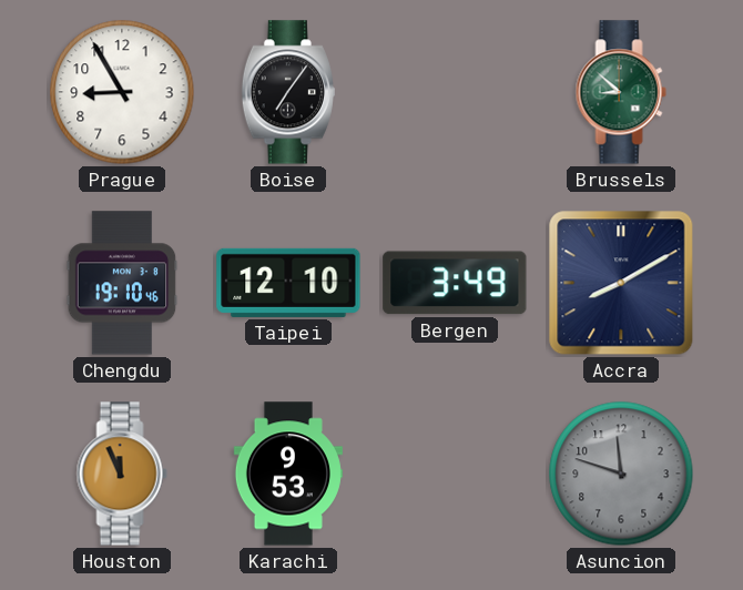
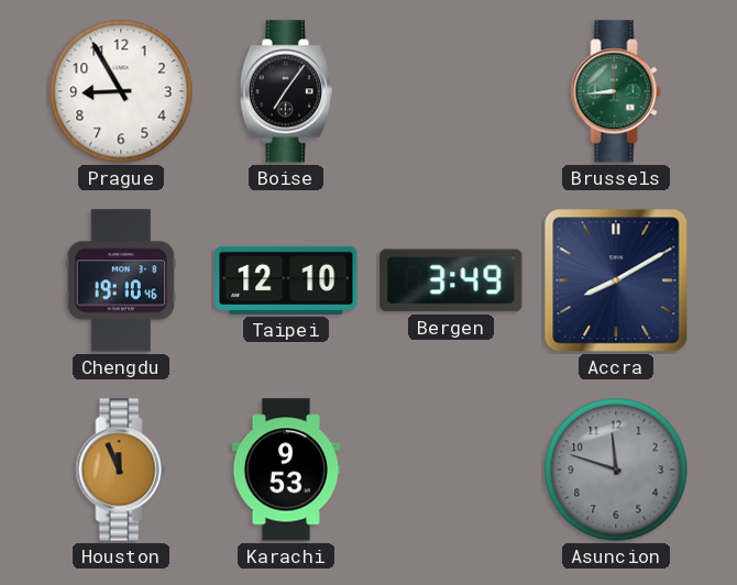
Brussels: 8:52 -> 8:44
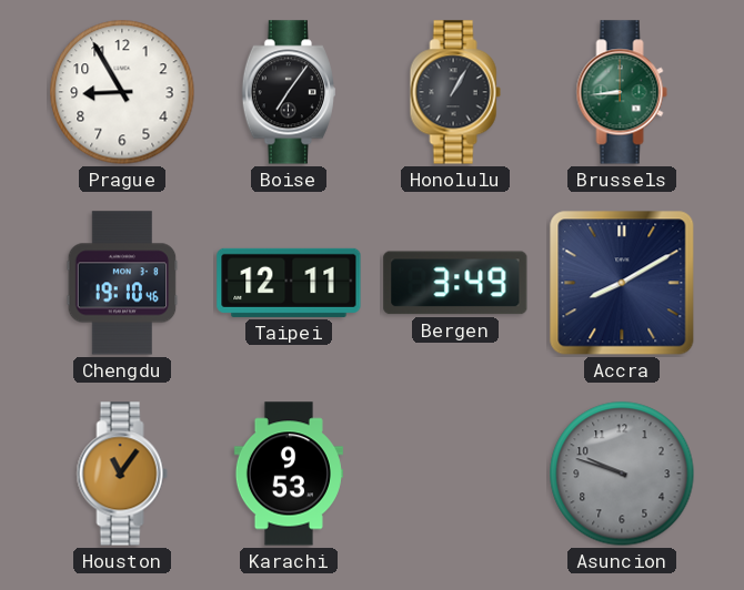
Honolulu: none -> 1:05
Taipei: 12:10 -> 12:11
Houston: 11:56 -> 11:06
Asuncion: 11:48 -> 9:48
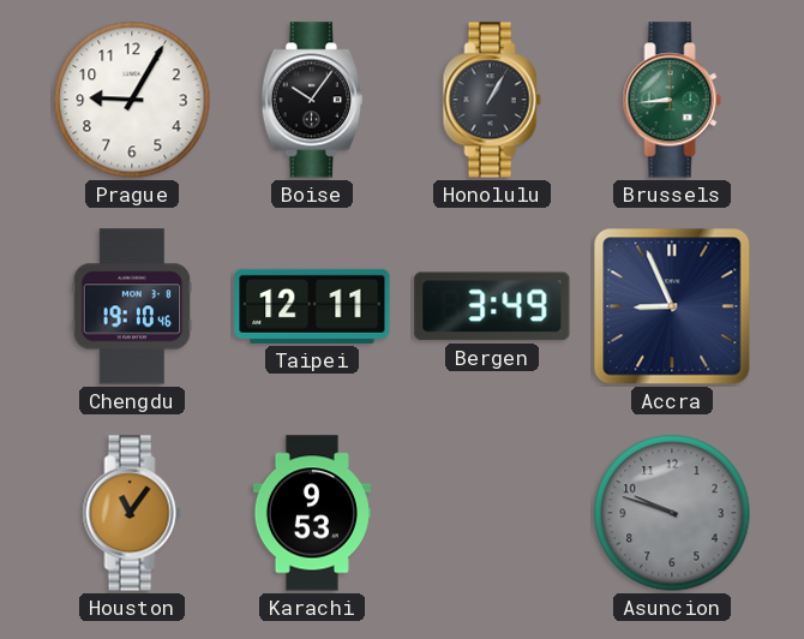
Prague: 8:55 -> 9:05
Boise: 7:06 -> 10:06
Accra: 8:10 -> 8:56
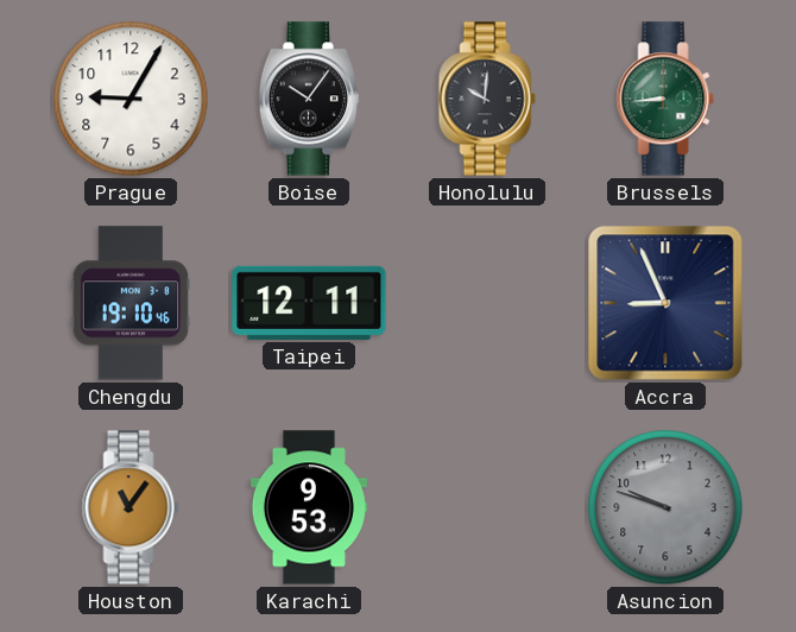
Honolulu: 1:05 -> 10:01
Bergen: 3:49 -> none
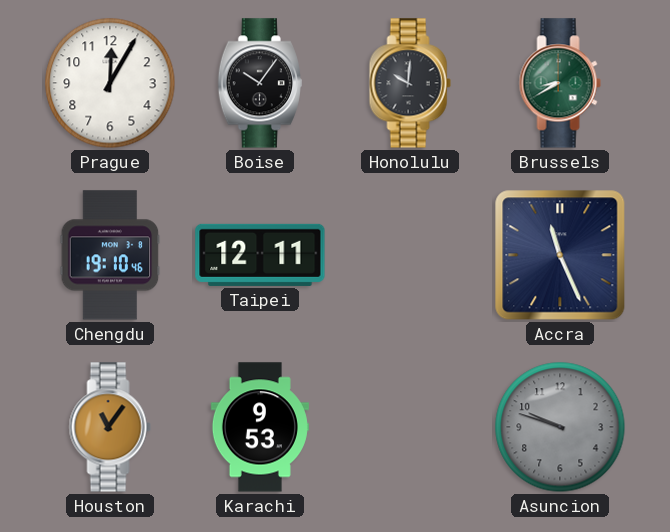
Prague: 9:05 -> 12:05
Brussels: 8:44 -> 8:40
Accra: 8:56 -> 11:26
